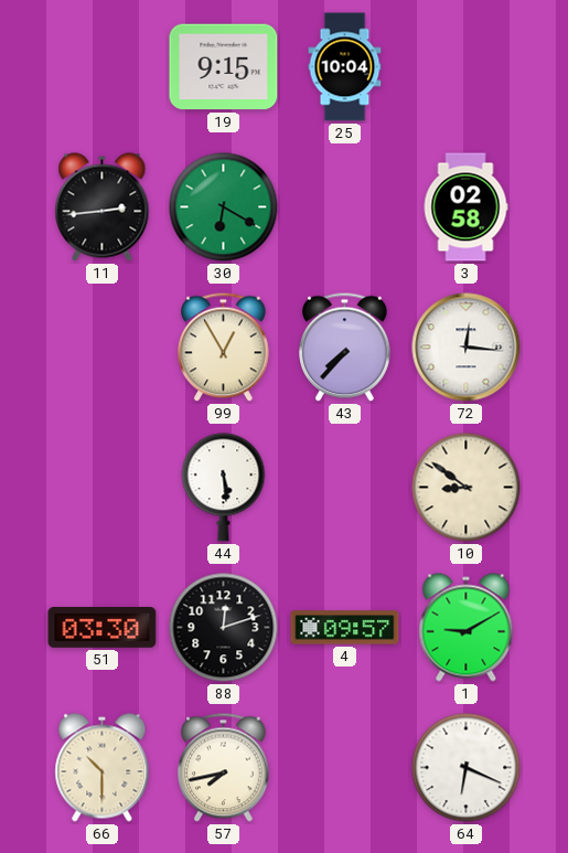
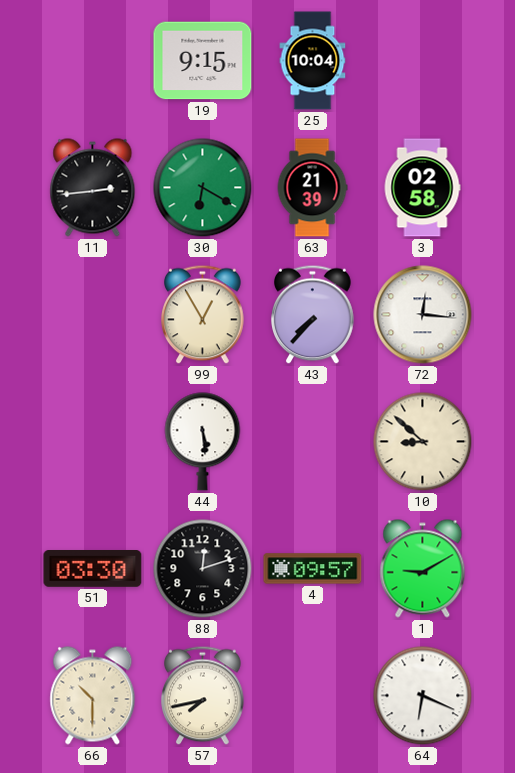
63: none -> 21:39
10: 8:51 -> 8:52
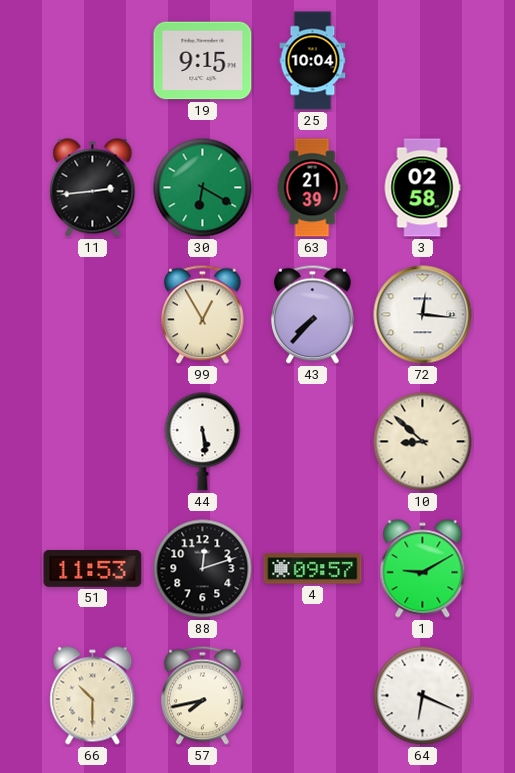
51: 03:30 -> 11:53
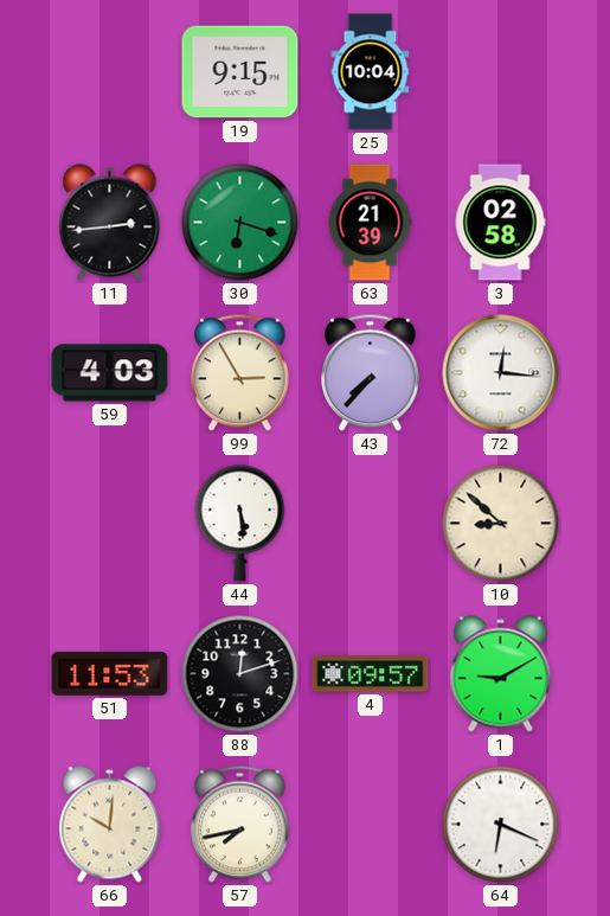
30: 6:20 -> 6:18
59: none -> 4:03
99: 12:55 -> 2:55
66: 10:30 -> 10:01
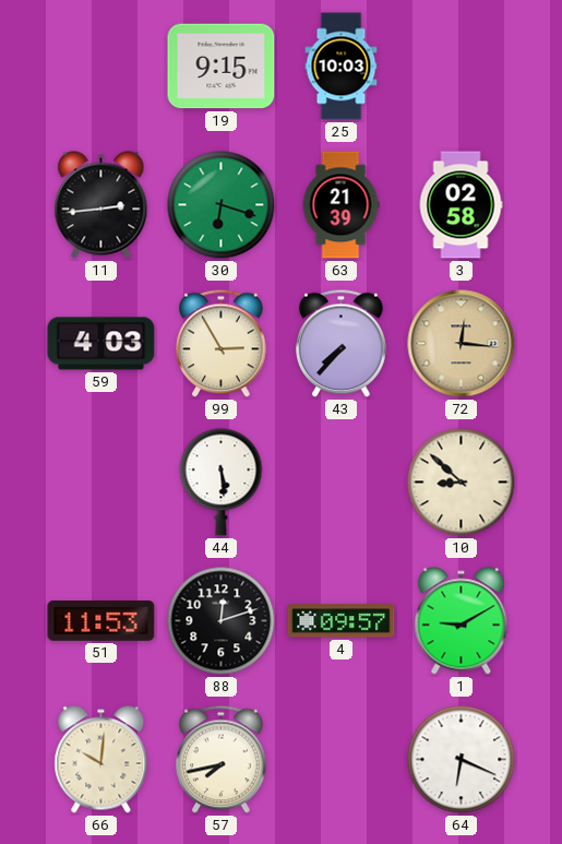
25: 10:04 -> 10:03
72 dial: white -> champagne
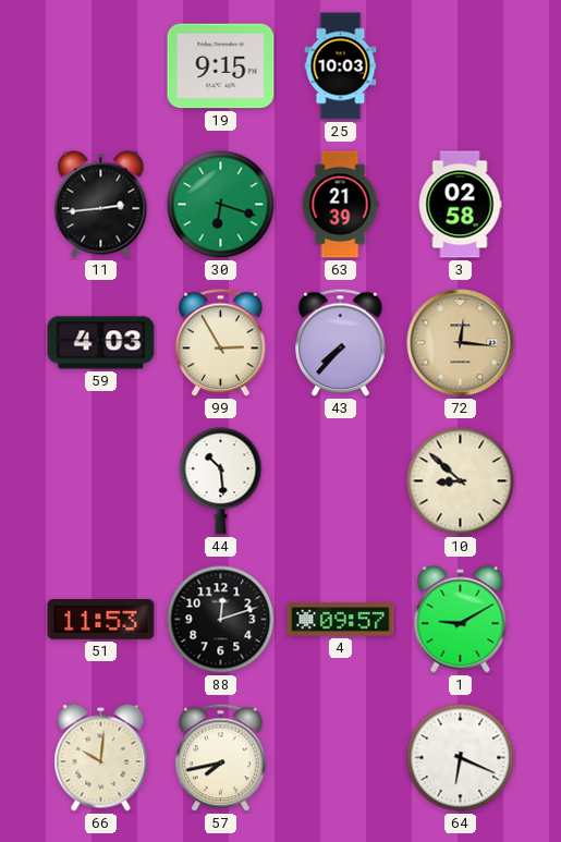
44: 5:29 -> 10:29
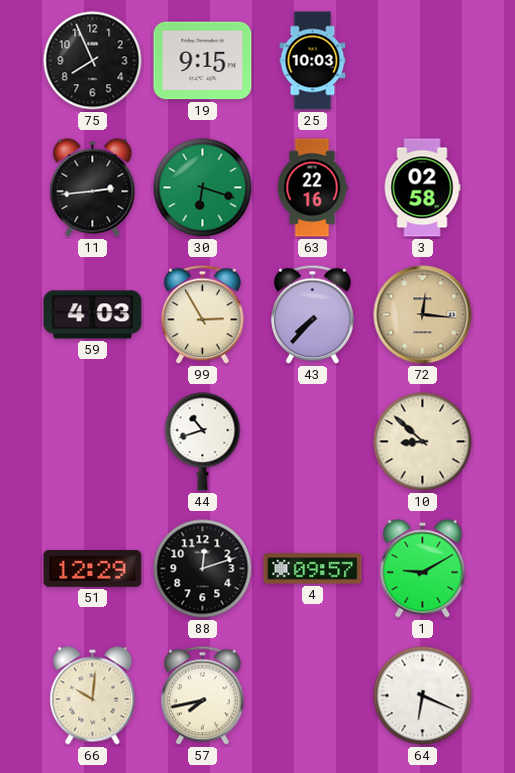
75: none -> 7:56
63: 21:39 -> 22:16
44: 10:29 -> 10:42
51: 11:53 -> 12:29
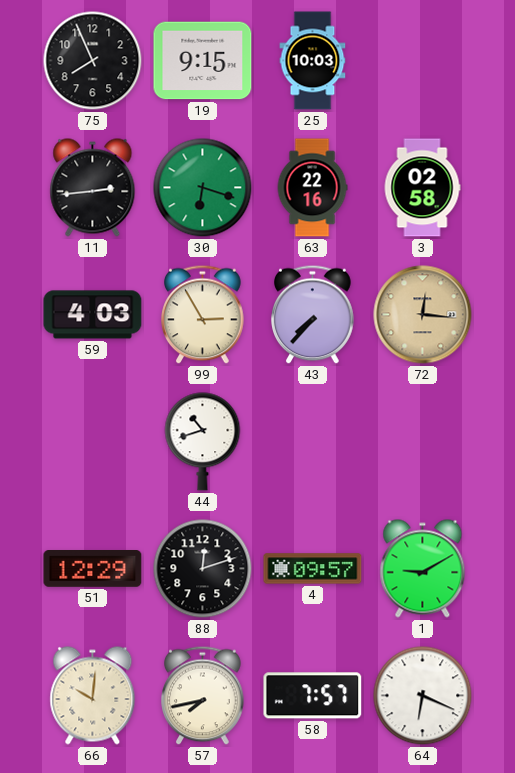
10: 8:52 -> none
58: none -> 7:57
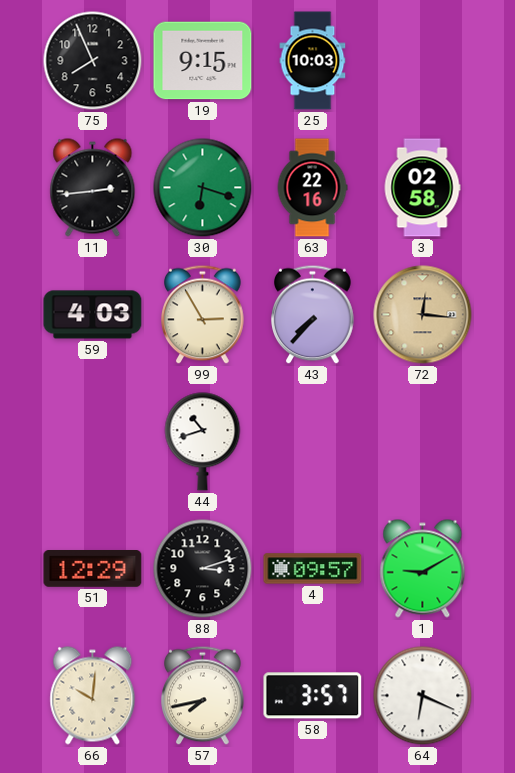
88: 12:12 -> 3:12
58: 7:57 -> 3:57
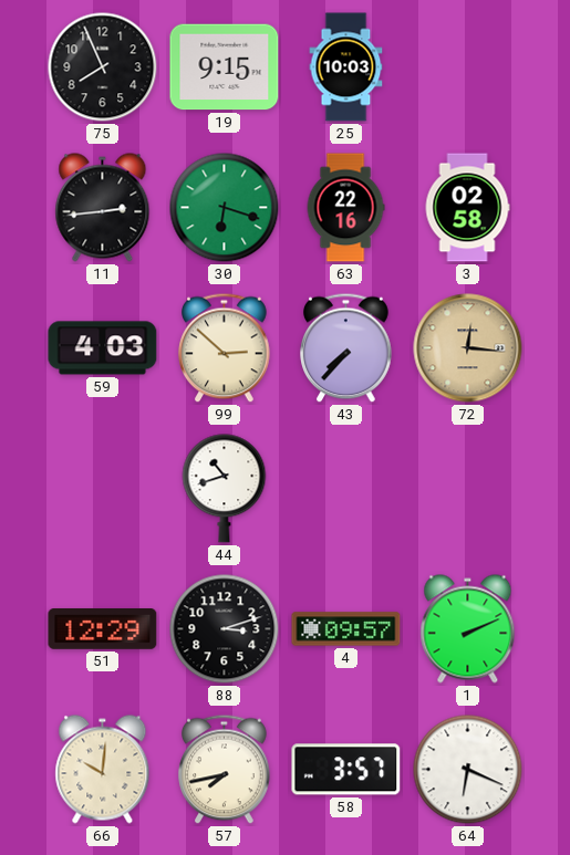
99: 2:55 -> 2:52
1: 9:10 -> 2:11
